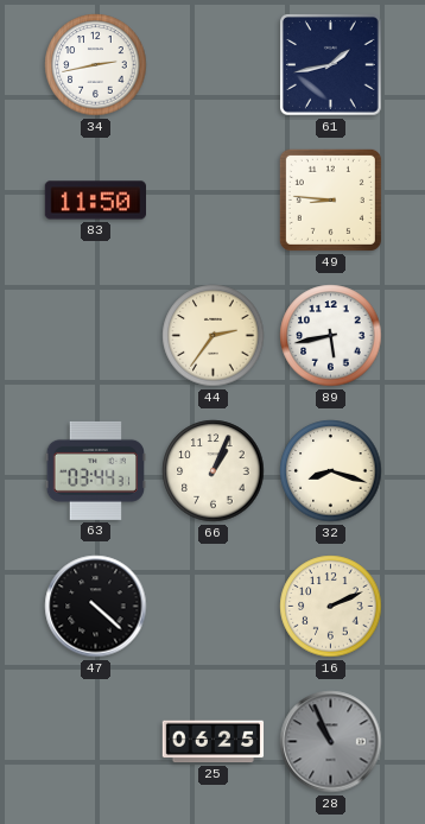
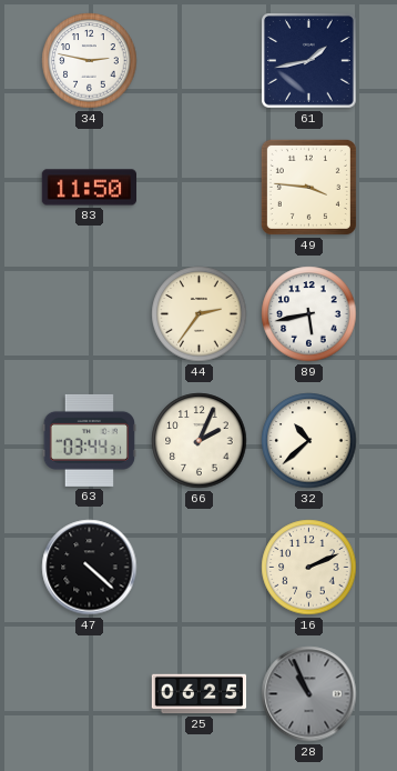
34: 2:43 -> 2:47
49: 8:46 -> 3:46
66: 1:04 -> 2:04
32: 8:18 -> 10:38
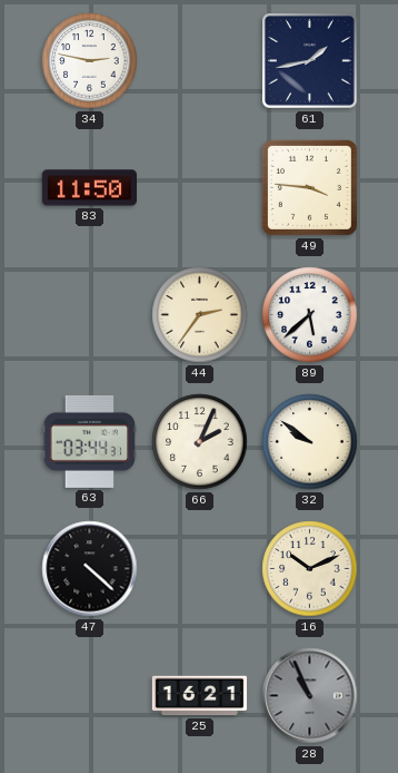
89: 5:43 -> 5:38
32: 10:38 -> 9:51
16: 2:11 -> 10:11
25: 06:25 -> 16:21
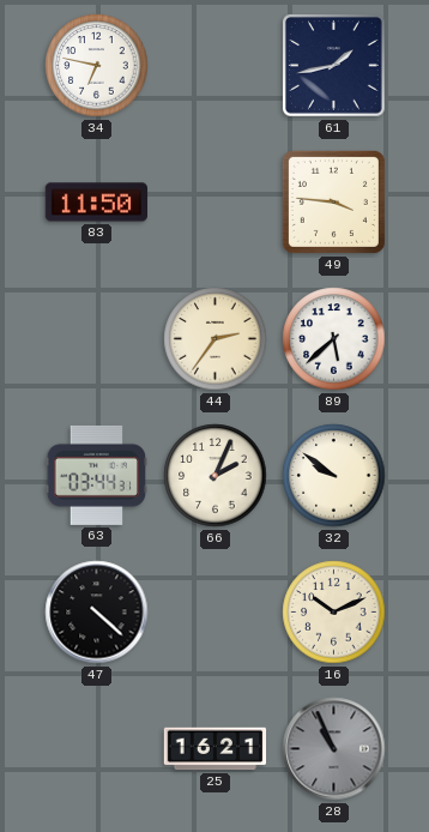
34: 2:47 -> 6:47
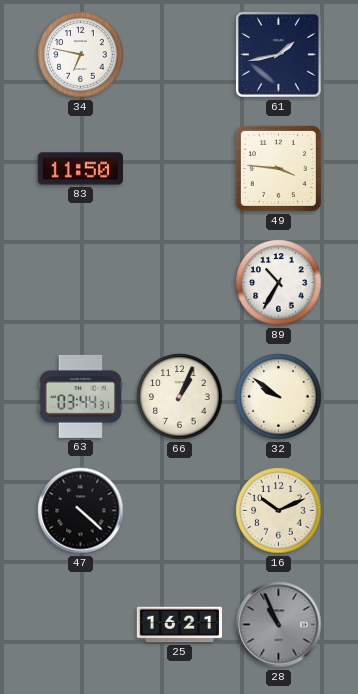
44: 2:36 -> none
89: 5:38 -> 10:35
66: 2:04 -> 1:04
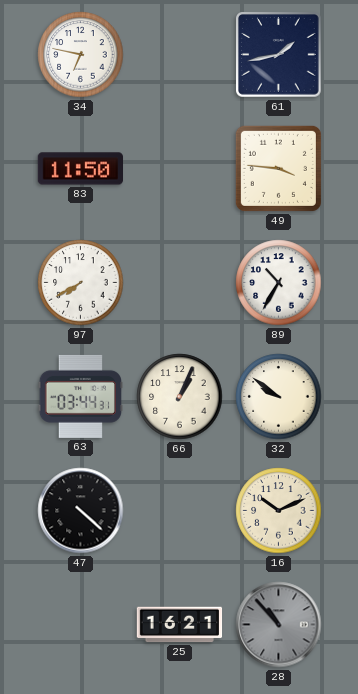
97: none -> 7:40
28: 10:56 -> 10:53
